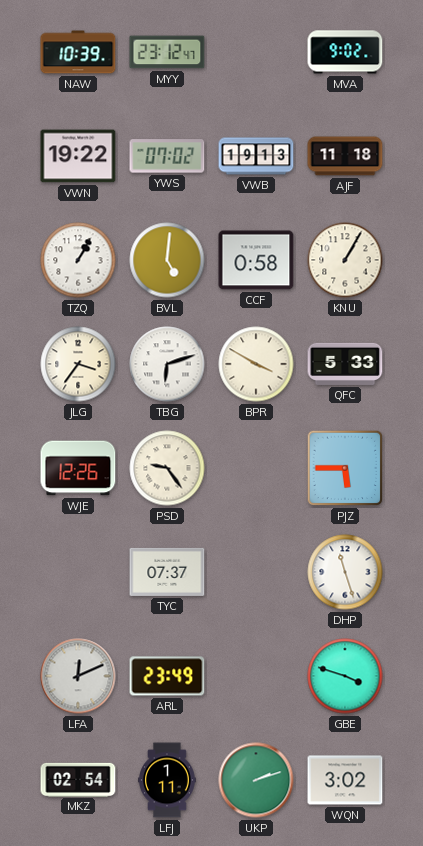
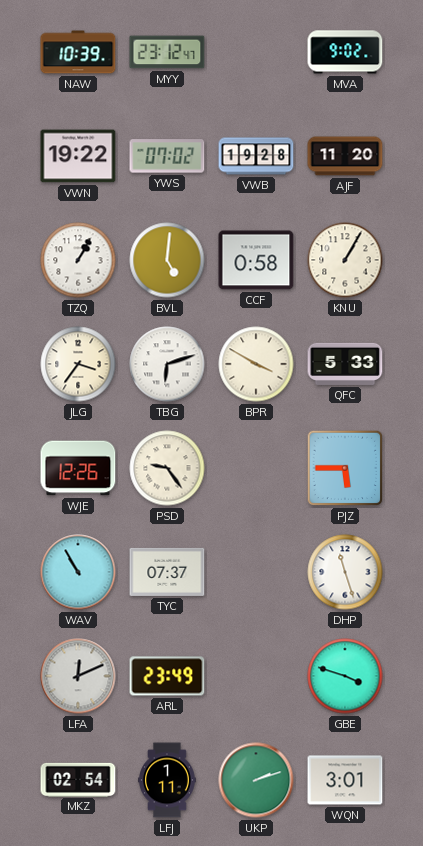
VWB: 19:13 -> 19:28
AJF: 11:18 -> 11:20
WAV: none -> 10:55
WQN: 3:02 -> 3:01
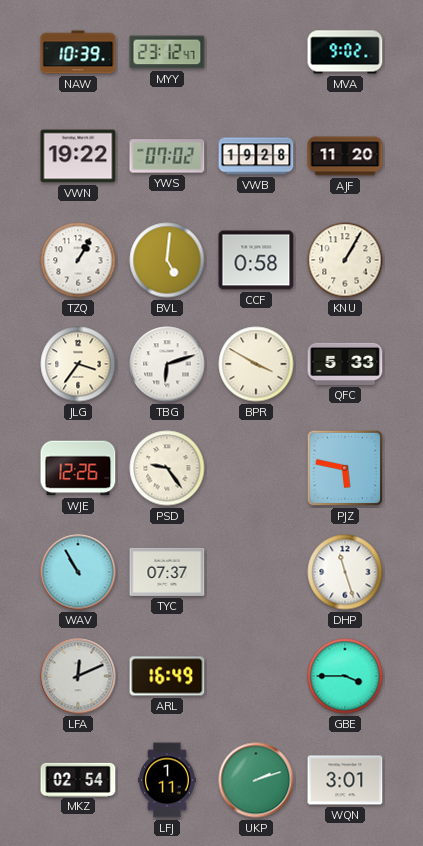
PJZ: 5:45 -> 5:47
ARL: 23:49 -> 16:49
GBE: 3:48 -> 3:45
